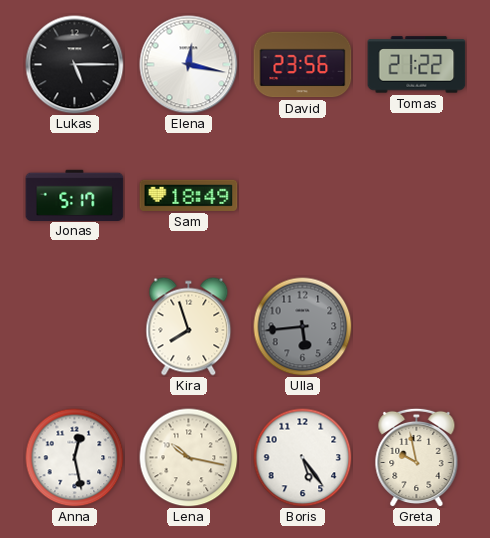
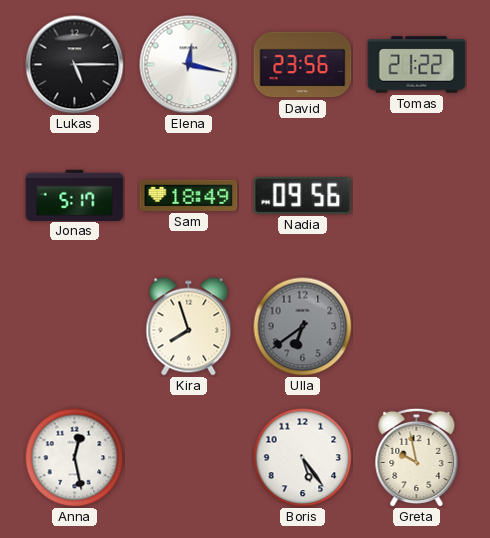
Nadia: none -> 09:56
Ulla: 5:44 -> 6:39
Lena: 10:17 -> none
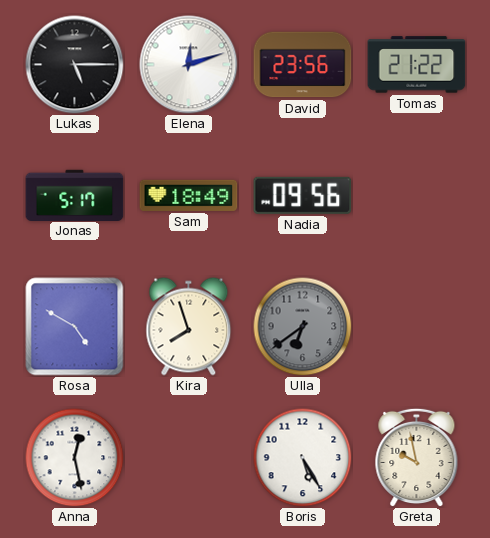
Elena: 12:17 -> 12:12
Rosa: none -> 4:50
Boris: 5:24 -> 5:25
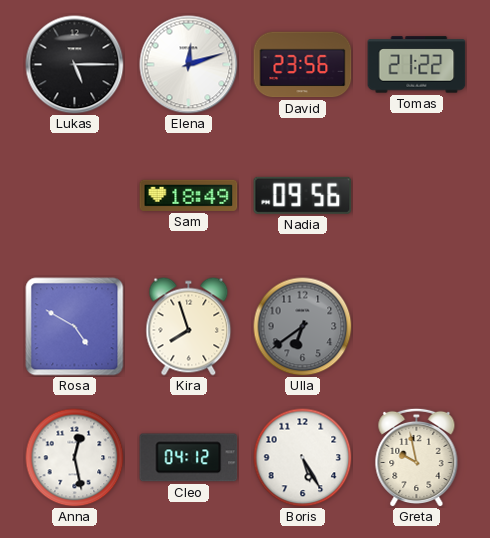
Jonas: 5:17 -> none
Cleo: none -> 04:12
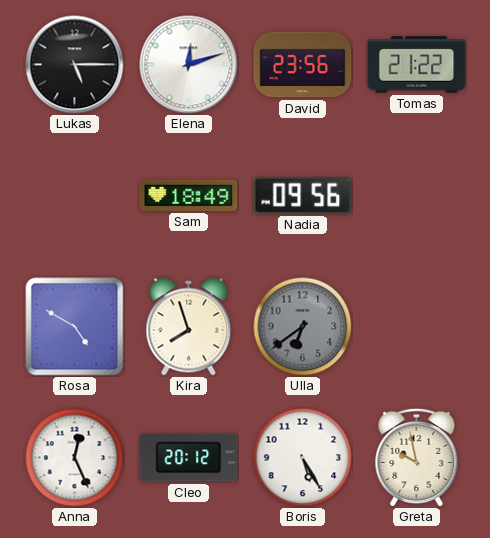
Anna: 12:28 -> 12:26
Cleo: 04:12 -> 20:12
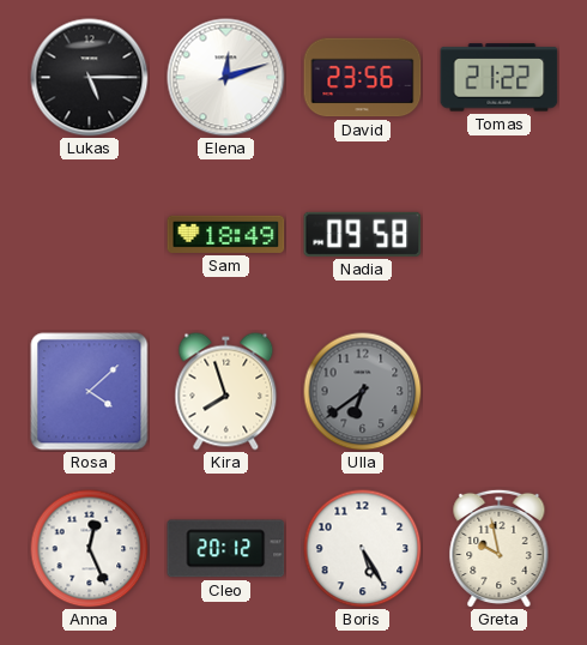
Nadia: 09:56 -> 09:58
Rosa: 4:50 -> 4:08
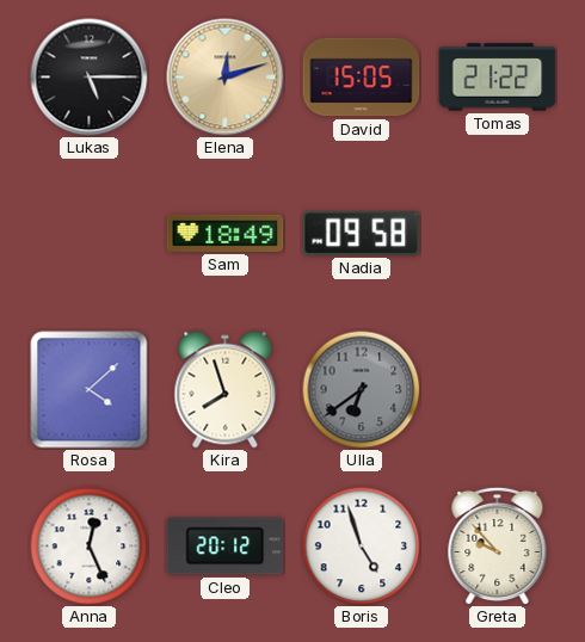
Elena dial: white -> champagne
David: 23:56 -> 15:05
Boris: 5:25 -> 4:57
Greta: 9:58 -> 9:53
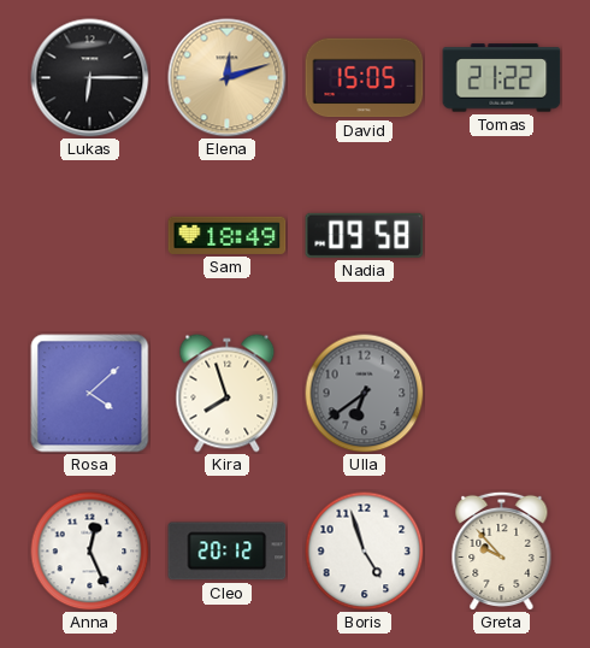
Lukas: 5:15 -> 6:15
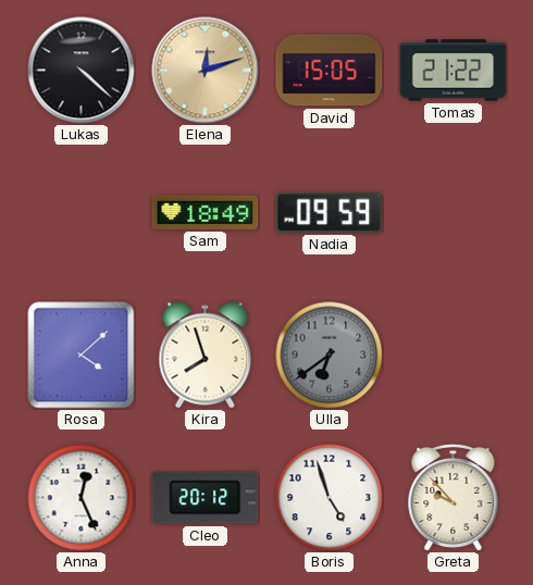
Lukas: 6:15 -> 4:22
Nadia: 09:58 -> 09:59
